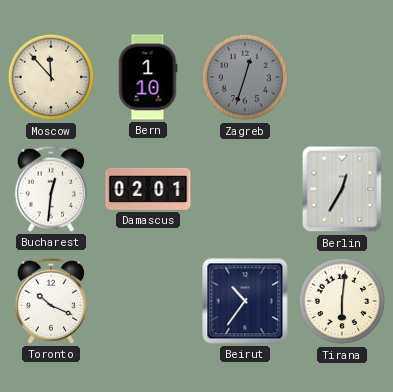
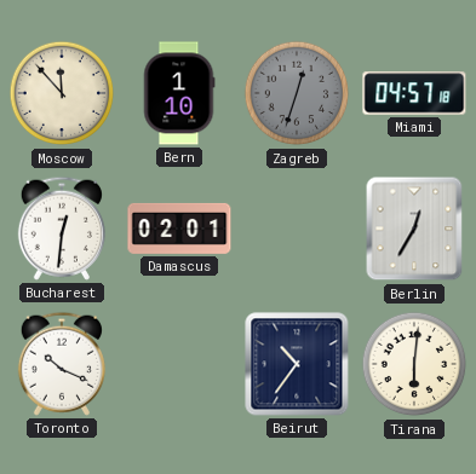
Miami: none -> 04:57
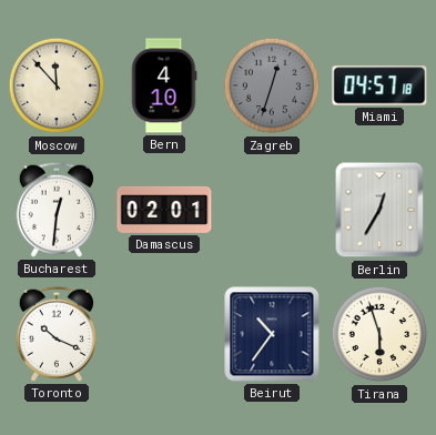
Bern: 1:10 -> 4:10
Tirana: 6:01 -> 5:57
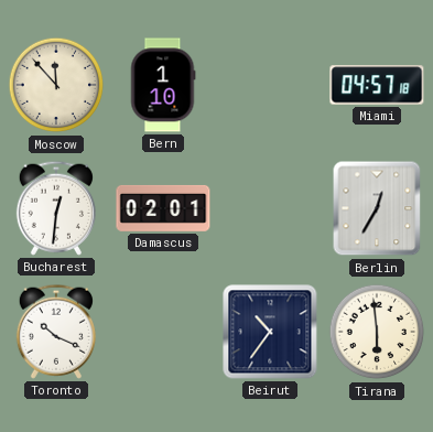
Bern: 4:10 -> 1:10
Zagreb: 12:33 -> none
Tirana: 5:57 -> 5:59
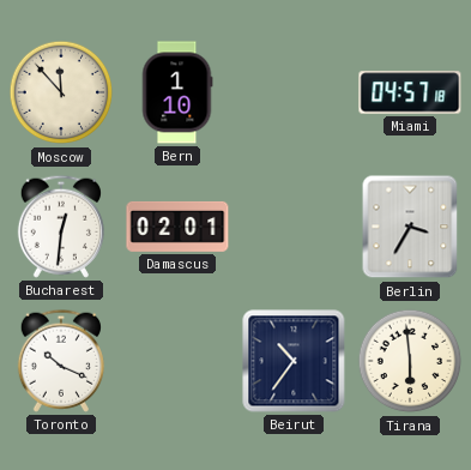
Berlin: 12:35 -> 3:35
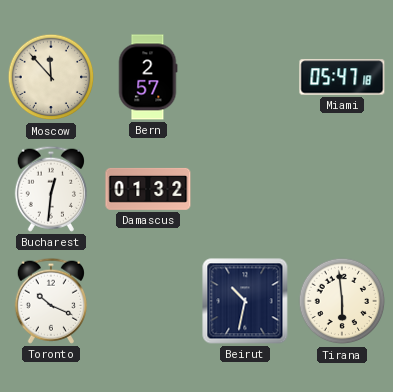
Bern: 1:10 -> 2:57
Miami: 04:57 -> 05:47
Damascus: 02:01 -> 01:32
Berlin: 3:35 -> none
Beirut: 10:36 -> 10:32
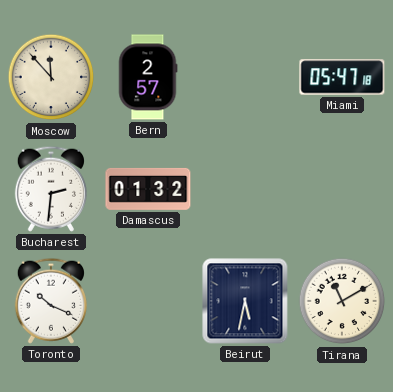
Bucharest: 12:31 -> 2:31
Beirut: 10:32 -> 5:32
Tirana: 5:59 -> 11:10
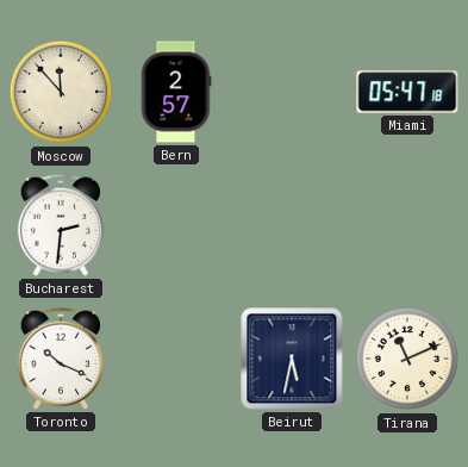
Damascus: 01:32 -> none
Tirana: 11:10 -> 11:11
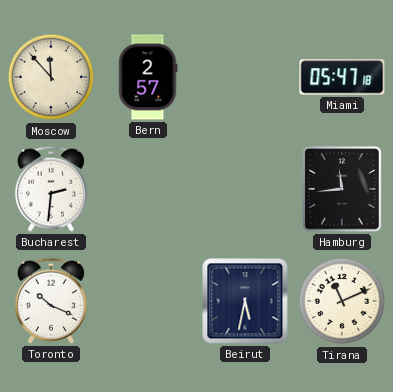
Hamburg: none -> 11:44
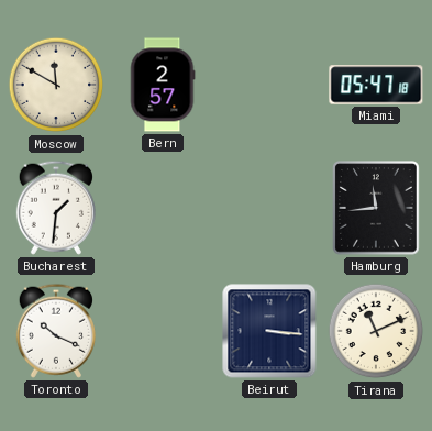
Moscow: 11:53 -> 11:50
Bucharest: 2:31 -> 1:31
Beirut: 5:32 -> 3:16
